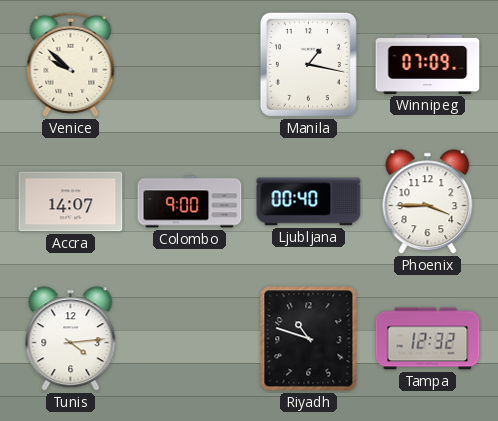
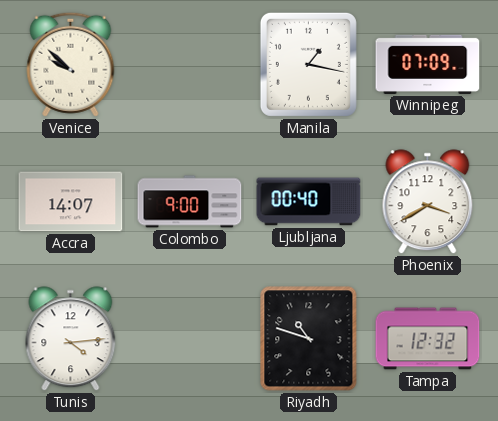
Phoenix: 3:45 -> 3:40
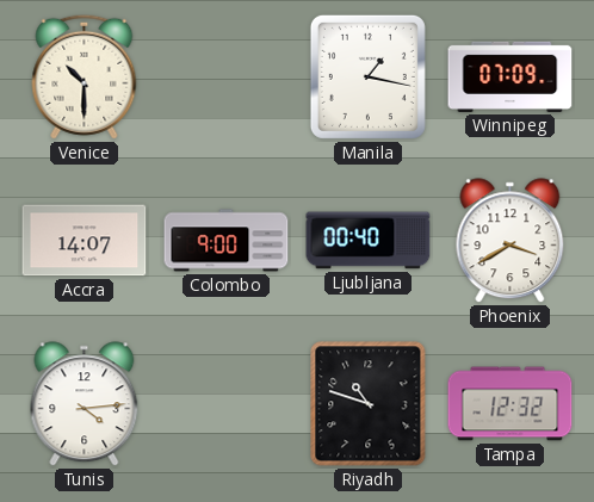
Venice: 9:52 -> 10:30
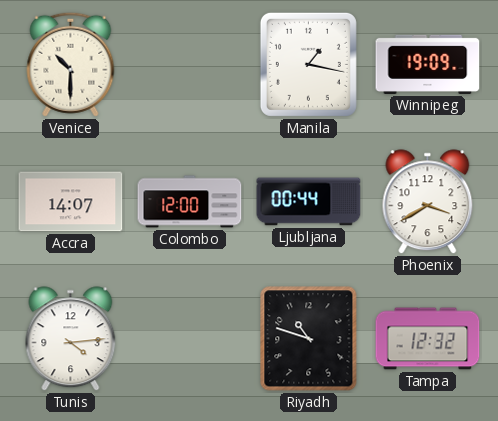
Winnipeg: 07:09 -> 19:09
Colombo: 9:00 -> 12:00
Ljubljana: 00:40 -> 00:44
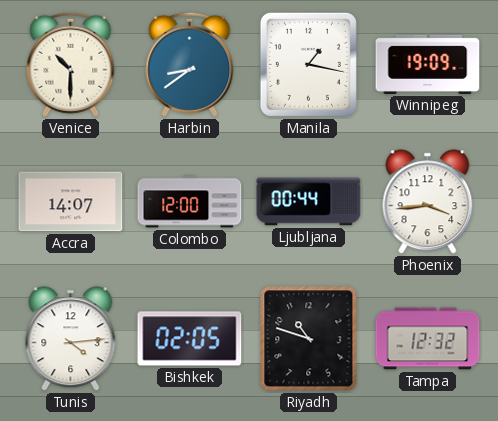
Harbin: none -> 8:39
Phoenix: 3:40 -> 3:44
Bishkek: none -> 02:05
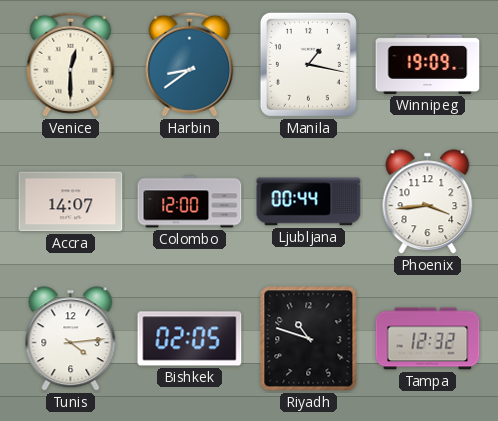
Venice: 10:30 -> 12:30
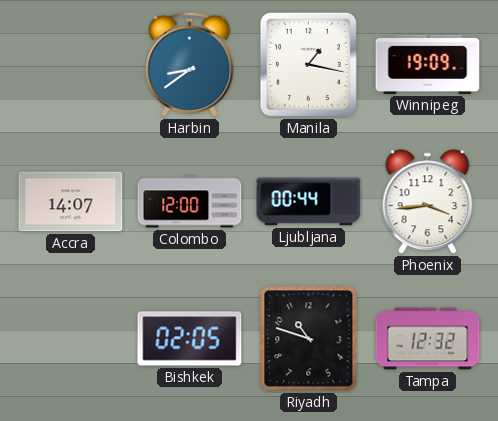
Venice: 12:30 -> none
Tunis: 4:14 -> none
